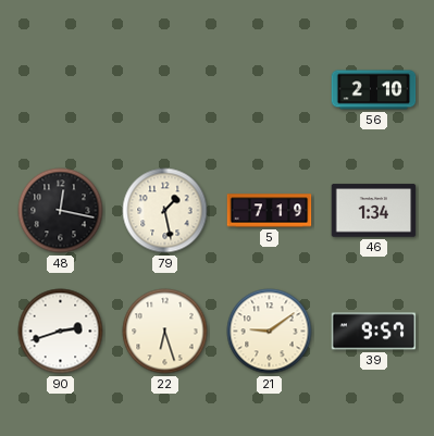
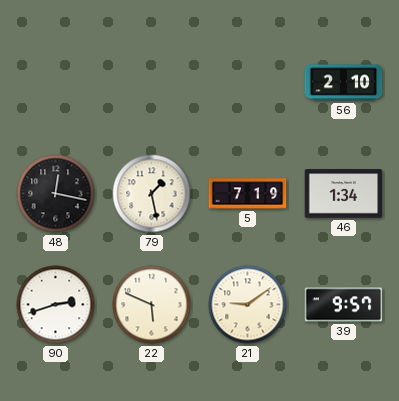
22: 6:27 -> 5:49
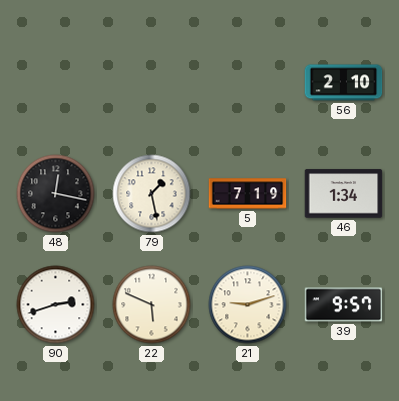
21: 9:09 -> 9:12
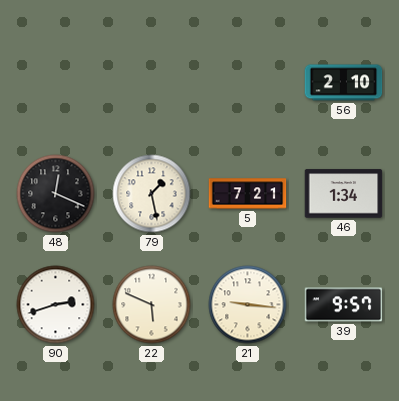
48: 12:17 -> 12:19
5: 7:19 -> 7:21
21: 9:12 -> 9:16
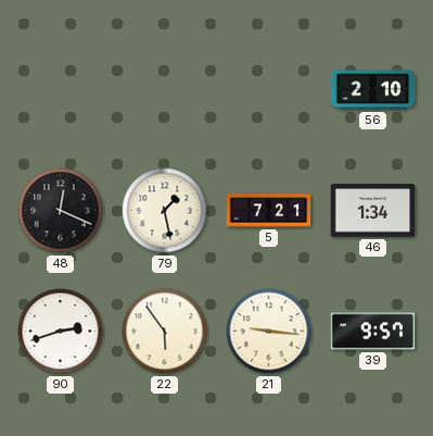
22: 5:49 -> 5:54
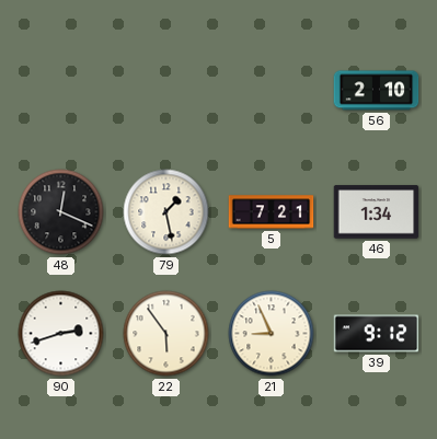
21: 9:16 -> 8:56
39: 9:57 -> 9:12
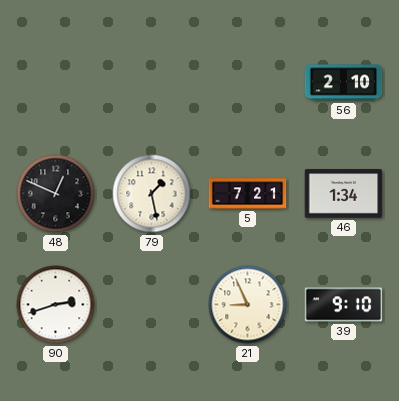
48: 12:19 -> 12:49
22: 5:54 -> none
39: 9:12 -> 9:10
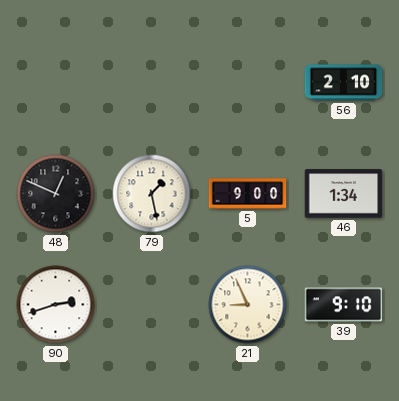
5: 7:21 -> 9:00
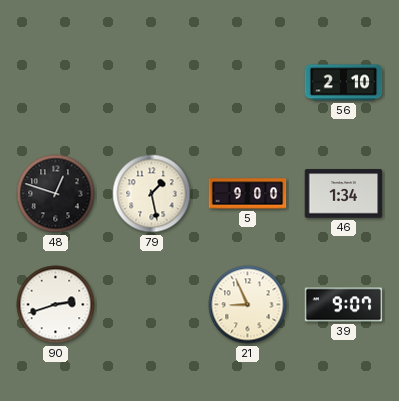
48: 12:49 -> 12:48
39: 9:10 -> 9:07
